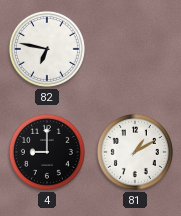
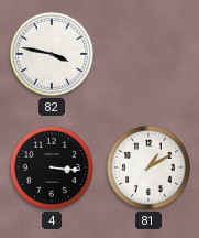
82: 6:47 -> 3:47
4: 9:00 -> 3:16
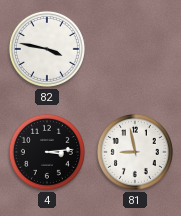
4: 3:16 -> 3:14
81: 1:10 -> 8:58
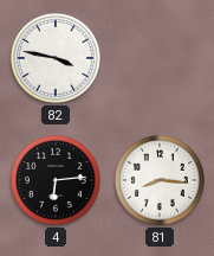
4: 3:14 -> 6:14
81: 8:58 -> 8:16
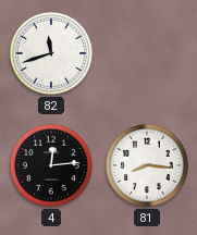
82: 3:47 -> 11:42
4: 6:14 -> 12:14
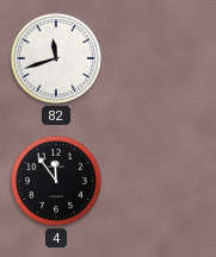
4: 12:14 -> 11:54
81: 8:16 -> none
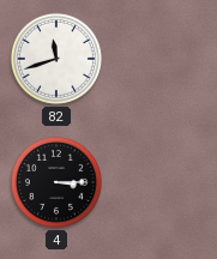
4: 11:54 -> 3:15
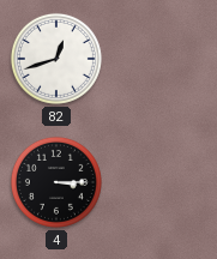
82: 11:42 -> 12:42
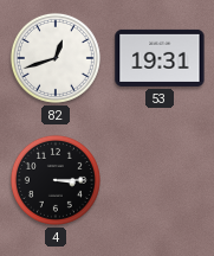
53: none -> 19:31
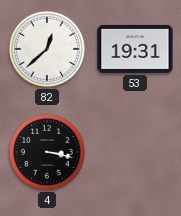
82: 12:42 -> 12:38
4: 3:15 -> 3:17
